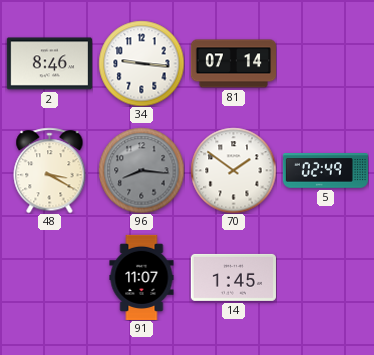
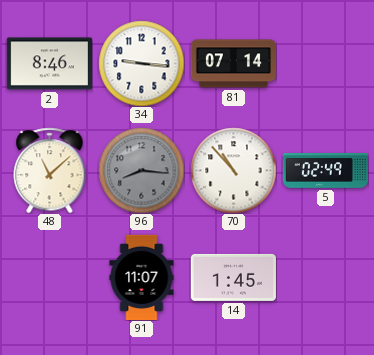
48: 3:20 -> 11:08
70: 1:51 -> 10:53
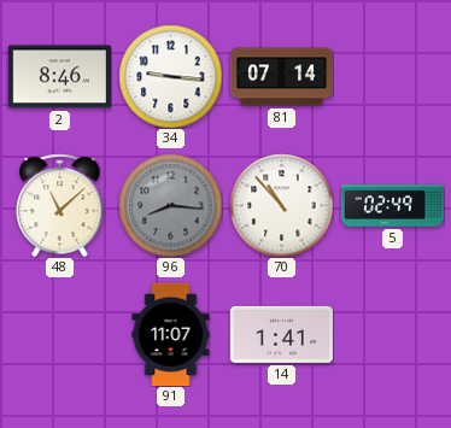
14: 1:45 -> 1:41
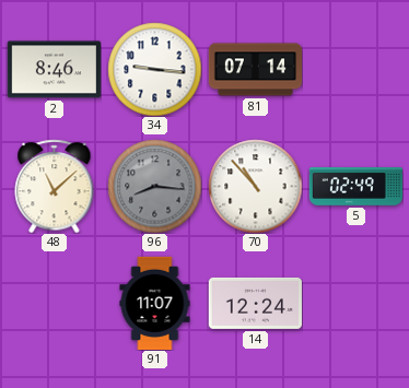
14: 1:41 -> 12:24
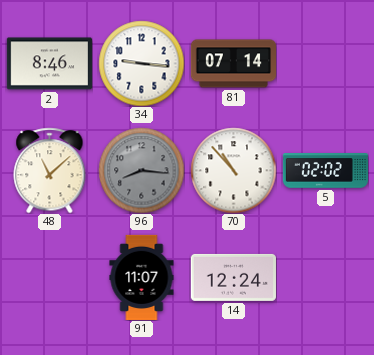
5: 02:49 -> 02:02
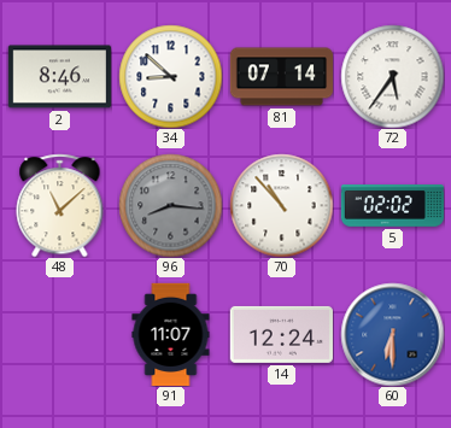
34: 9:16 -> 8:52
72: none -> 5:36
60: none -> 6:30
